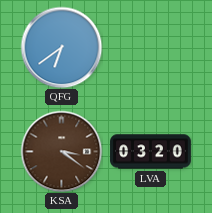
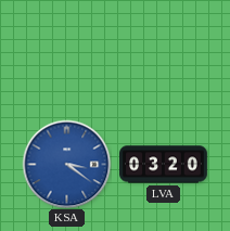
QFG: 6:39 -> none
KSA dial: brown -> blue
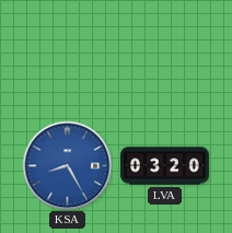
KSA: 3:21 -> 8:25
